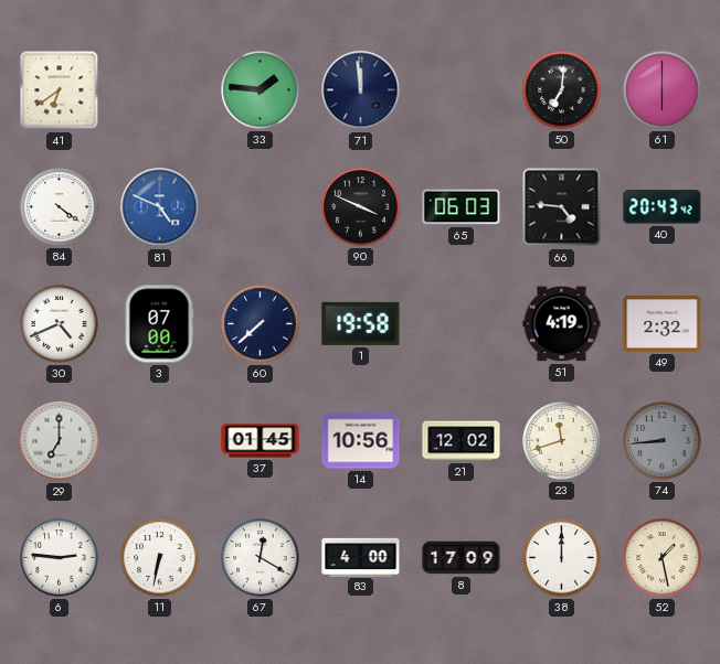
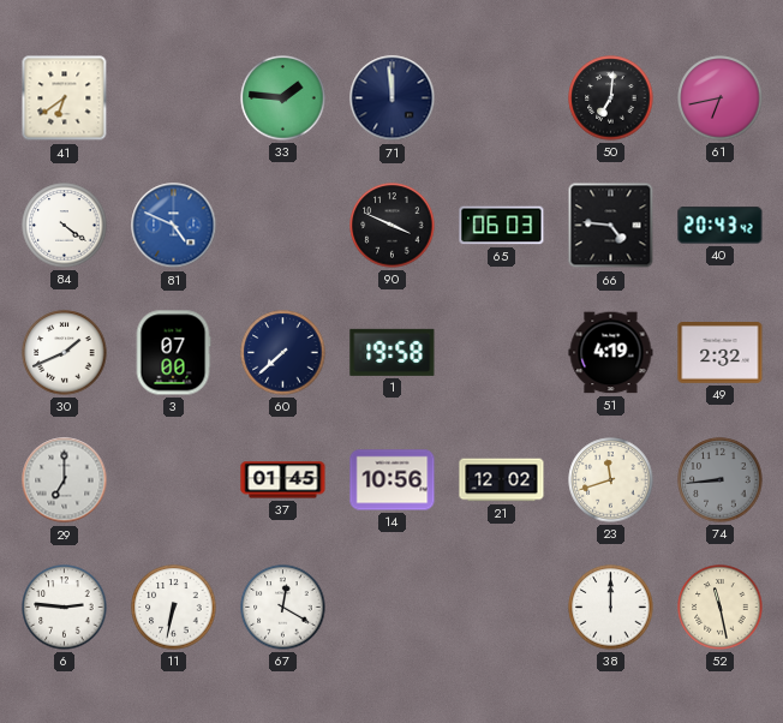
61: 6:00 -> 6:43
30: 4:41 -> 1:41
83: 4:00 -> none
8: 17:09 -> none
52: 1:28 -> 11:28
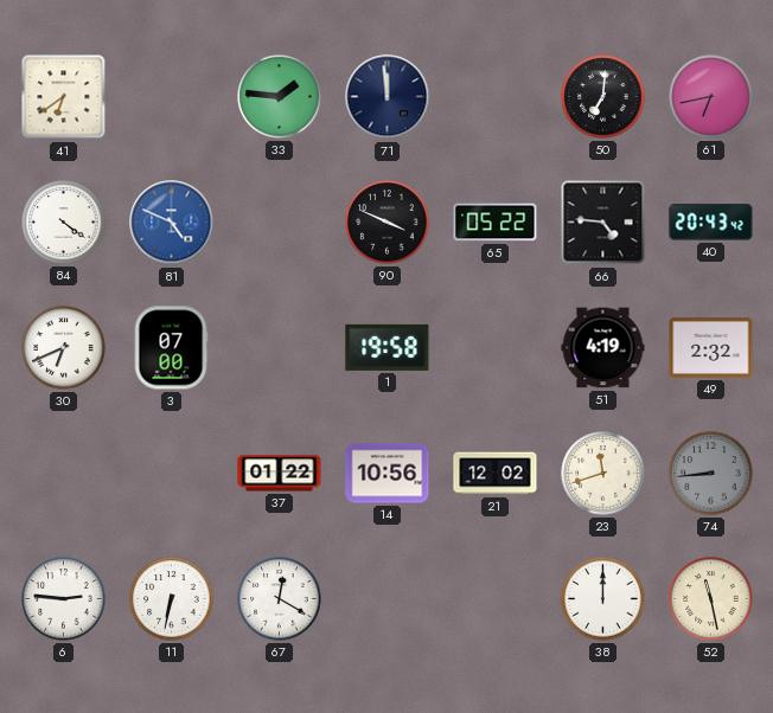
65: 06:03 -> 05:22
30: 1:41 -> 6:41
60: 7:38 -> none
29: 7:00 -> none
37: 01:45 -> 01:22
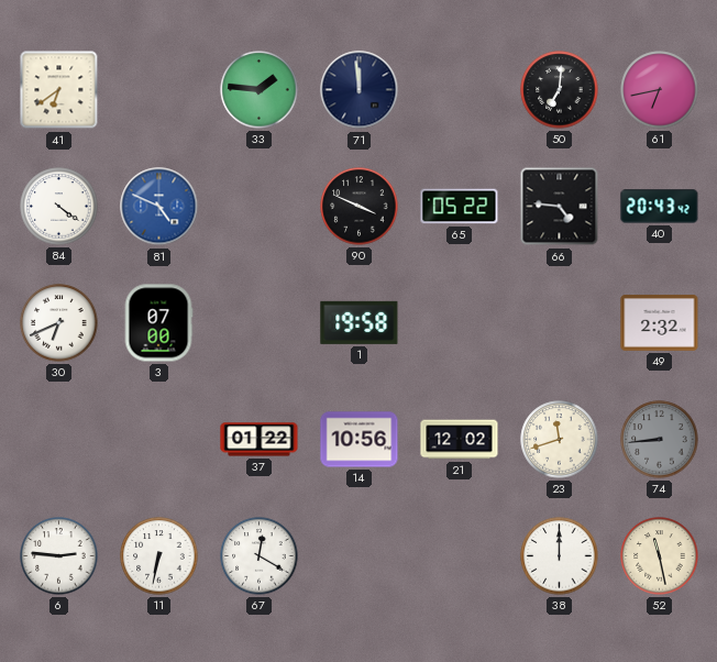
51: 4:19 -> none
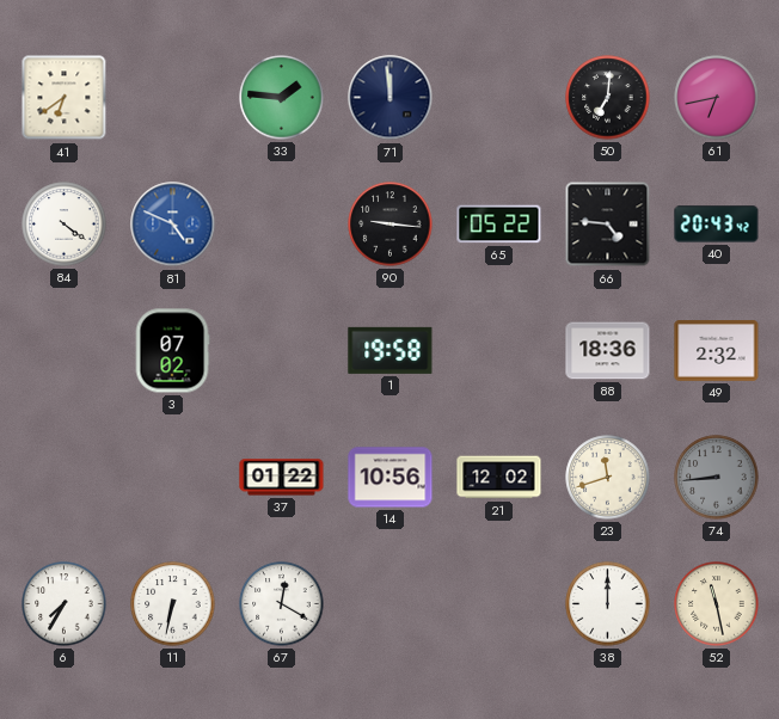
90: 3:49 -> 9:16
30: 6:41 -> none
3: 07:00 -> 07:02
88: none -> 18:36
6: 2:46 -> 7:35
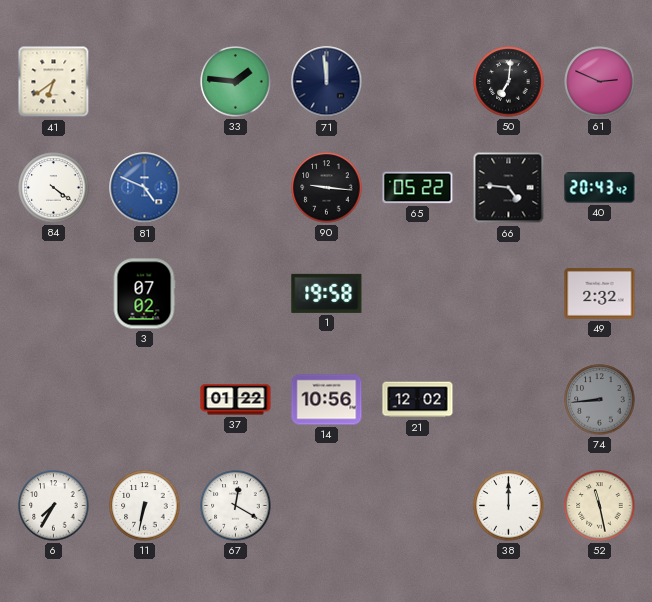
61: 6:43 -> 2:49
88: 18:36 -> none
23: 11:42 -> none
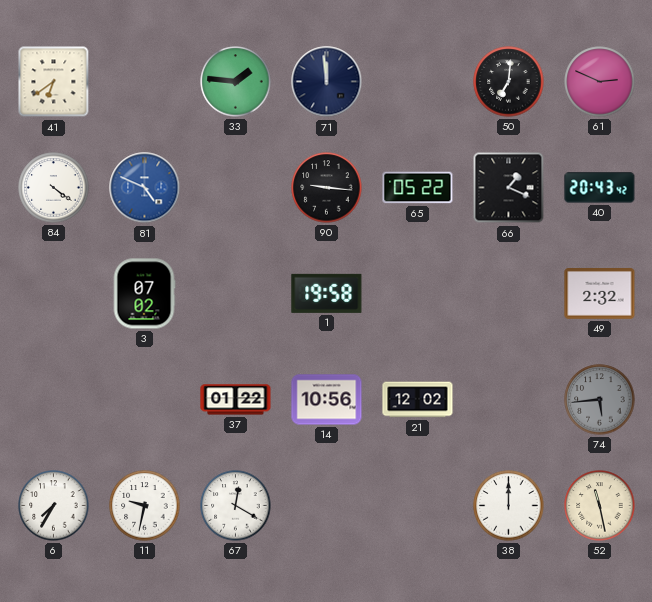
66: 4:46 -> 1:19
74: 8:44 -> 5:44
11: 6:32 -> 9:32
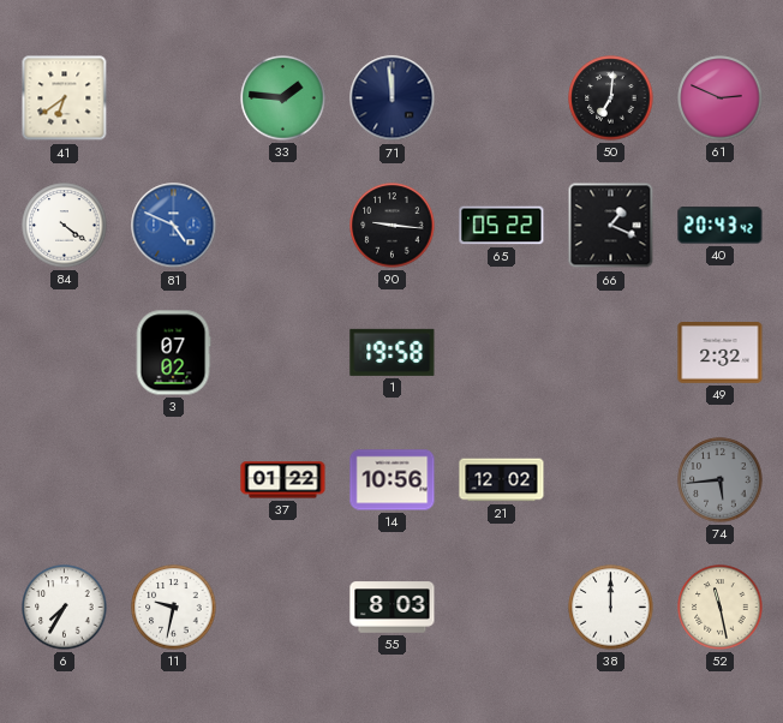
67: 12:20 -> none
55: none -> 8:03
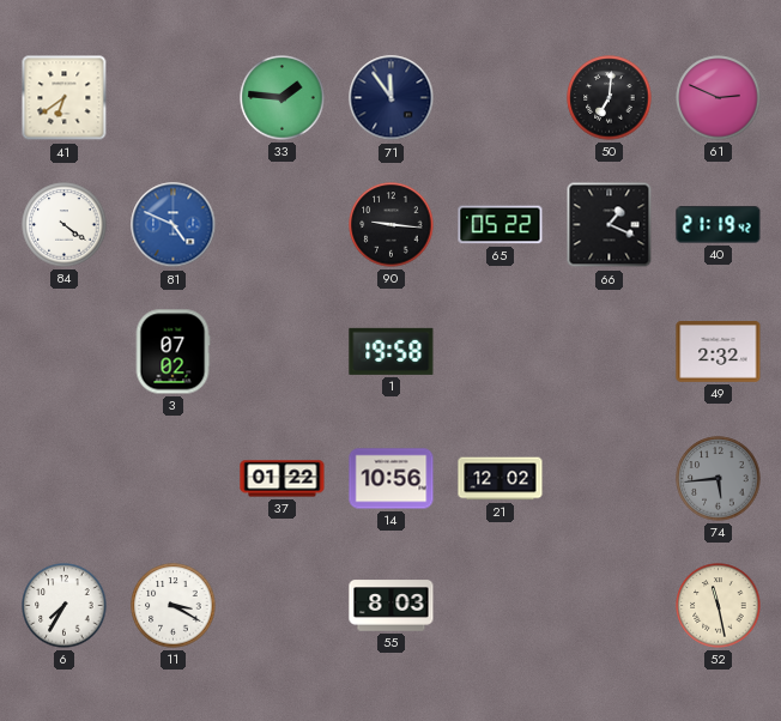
71: 11:59 -> 11:54
40: 20:43 -> 21:19
11: 9:32 -> 3:20
38: 12:00 -> none
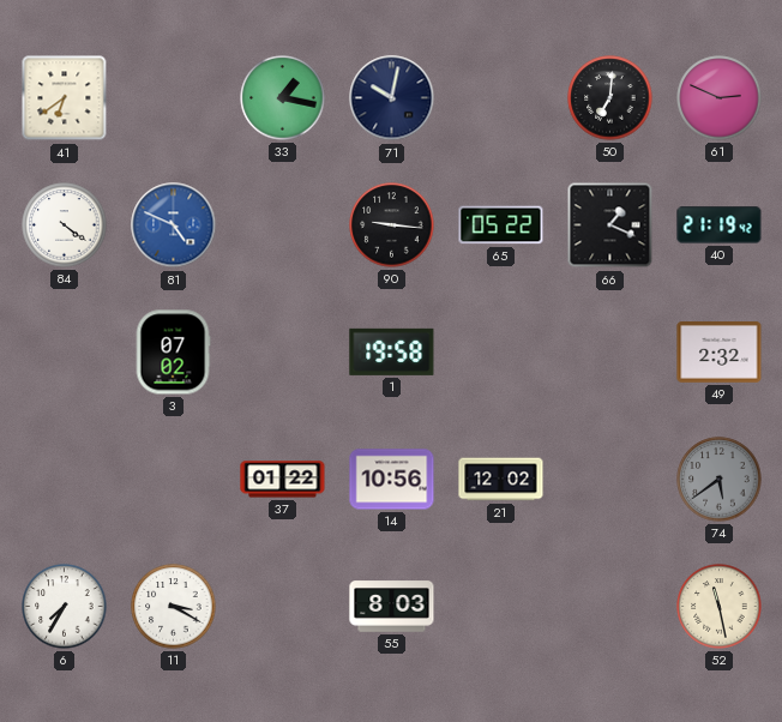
33: 1:46 -> 1:17
71: 11:54 -> 10:02
74: 5:44 -> 5:39
